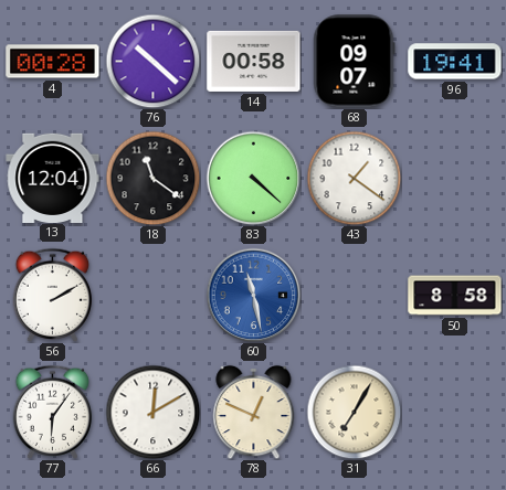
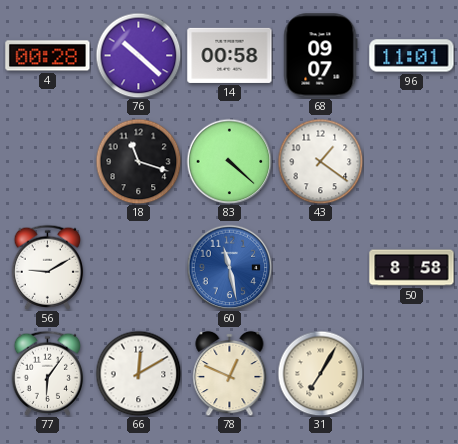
96: 19:41 -> 11:01
13: 12:04 -> none
18: 11:21 -> 11:18
56: 2:10 -> 9:10
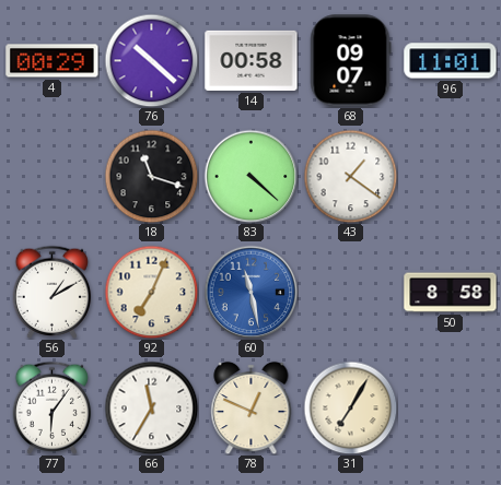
4: 00:28 -> 00:29
56: 9:10 -> 1:10
92: none -> 7:04
66: 12:10 -> 11:35
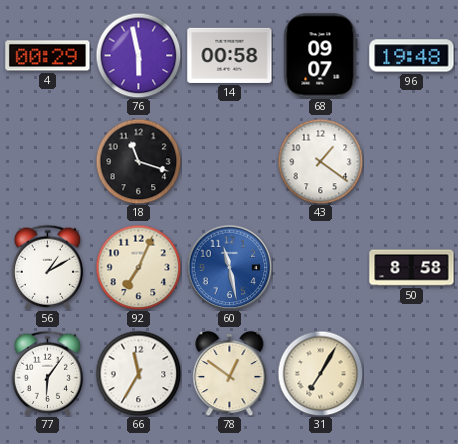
76: 10:22 -> 5:58
96: 11:01 -> 19:48
83: 4:22 -> none
78: 12:49 -> 12:51
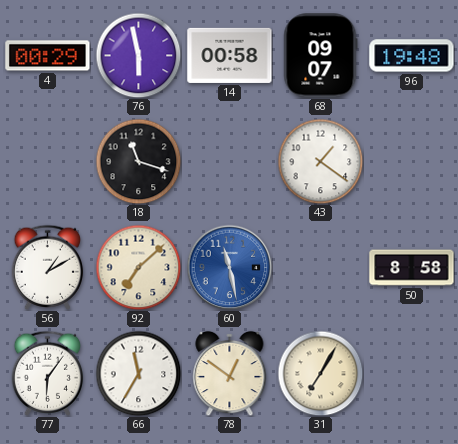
92: 7:04 -> 7:08
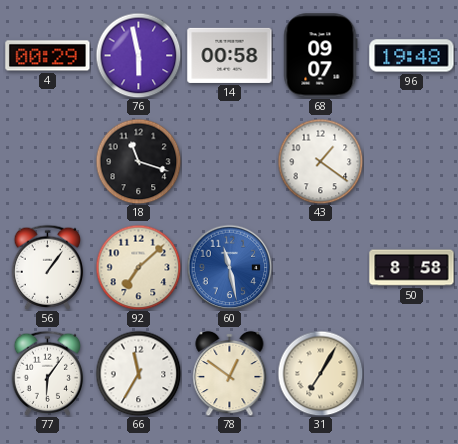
56: 1:10 -> 1:06
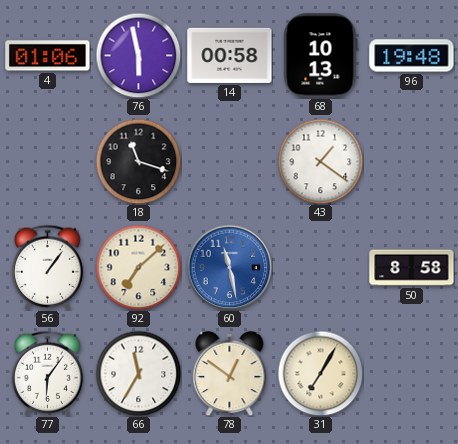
4: 00:29 -> 01:06
68: 09:07 -> 10:13
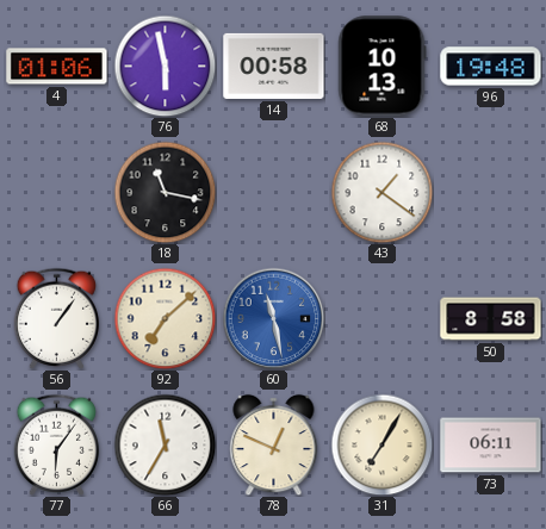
18: 11:18 -> 11:17
78: 12:51 -> 12:49
73: none -> 06:11
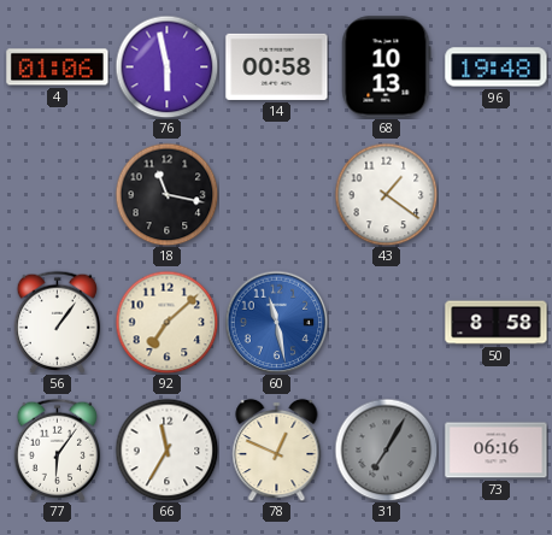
31 dial: cream -> grey
73: 06:11 -> 06:16
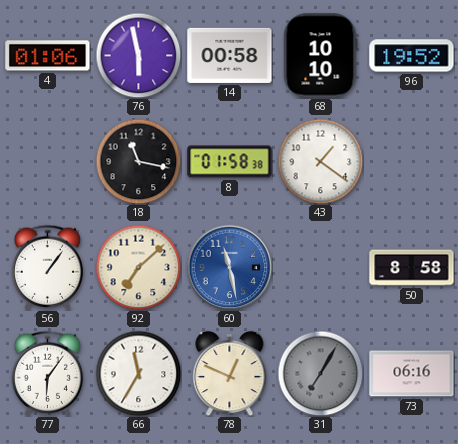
68: 10:13 -> 10:10
96: 19:48 -> 19:52
8: none -> 01:58
